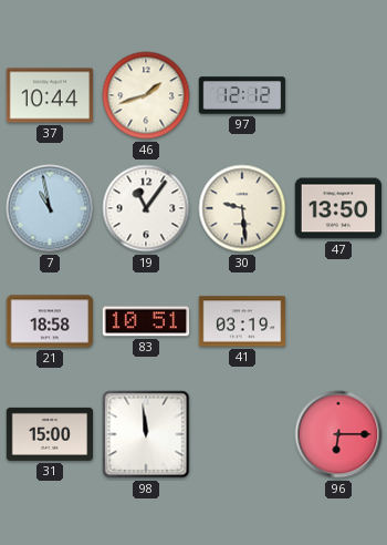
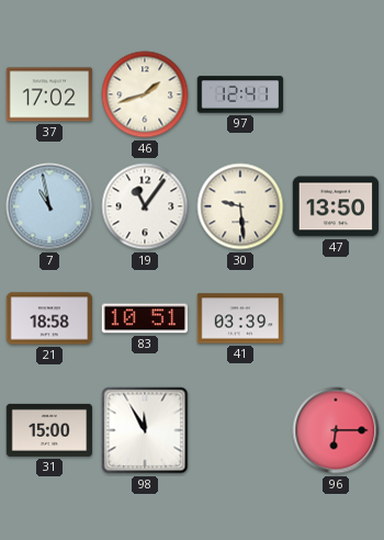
37: 10:44 -> 17:02
97: 12:12 -> 12:41
41: 03:19 -> 03:39
98: 11:59 -> 11:55
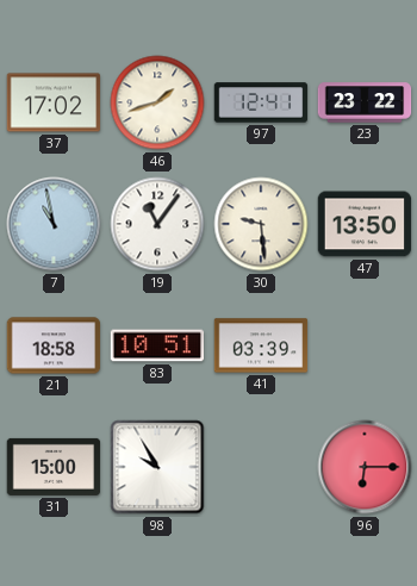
23: none -> 23:22
98: 11:55 -> 9:55
